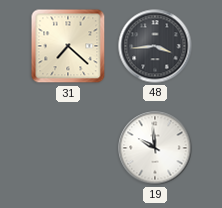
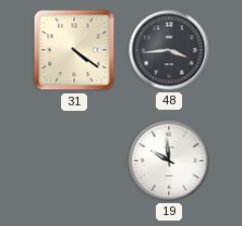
31: 7:22 -> 4:21
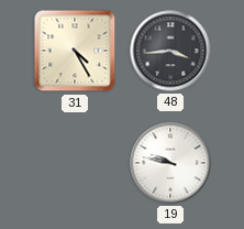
31: 4:21 -> 4:25
19: 9:59 -> 9:47
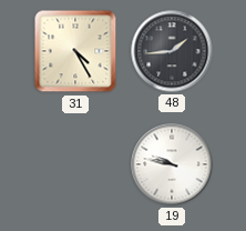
48: 3:44 -> 1:44
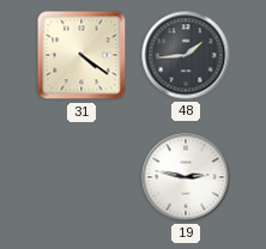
31: 4:25 -> 4:21
19: 9:47 -> 2:47
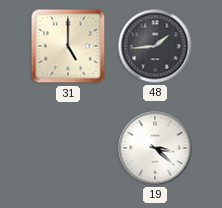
31: 4:21 -> 5:00
19: 2:47 -> 3:22
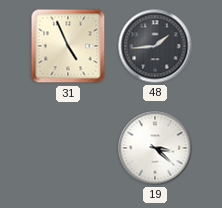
31: 5:00 -> 4:56
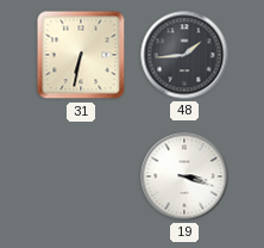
31: 4:56 -> 6:32
19: 3:22 -> 3:18
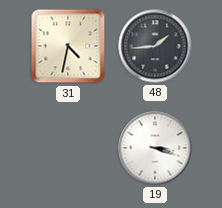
31: 6:32 -> 4:32
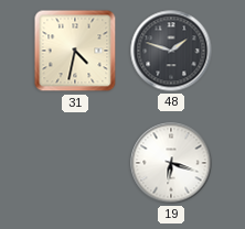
48: 1:44 -> 1:48
19: 3:18 -> 6:18
